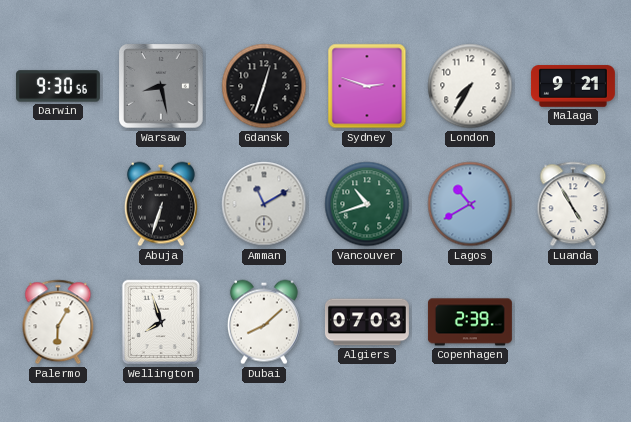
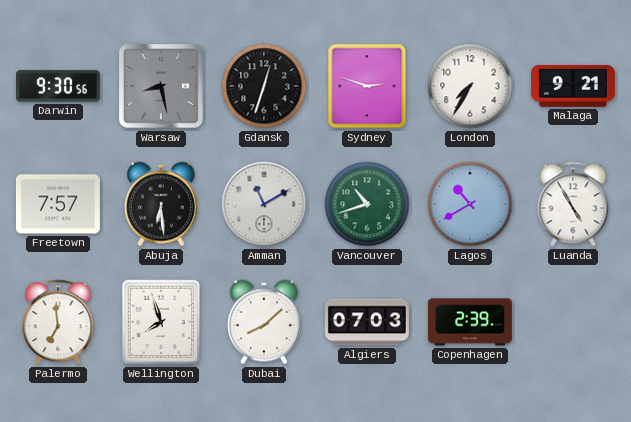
Freetown: none -> 7:57
Abuja: 6:33 -> 6:29
Palermo: 6:05 -> 6:59
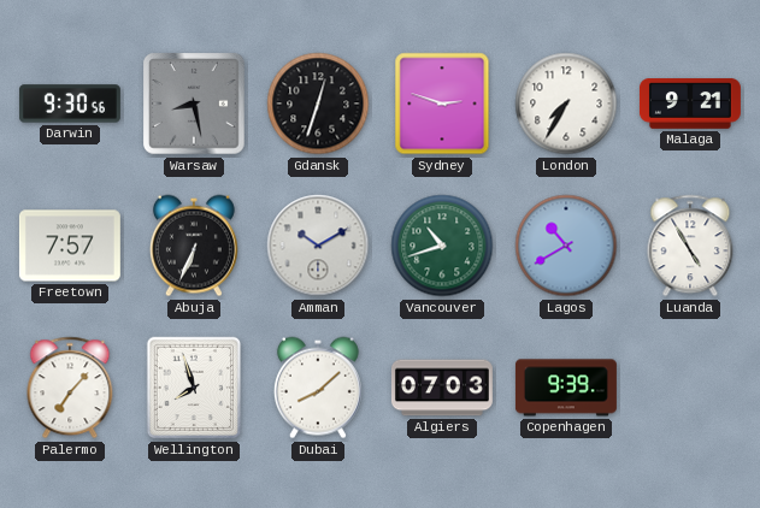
Abuja: 6:29 -> 6:34
Amman: 11:10 -> 10:10
Palermo: 6:59 -> 7:07
Copenhagen: 2:39 -> 9:39
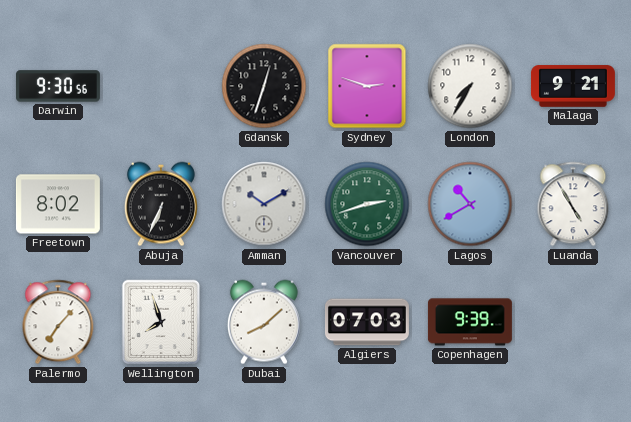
Warsaw: 8:28 -> none
Freetown: 7:57 -> 8:02
Vancouver: 10:42 -> 2:42
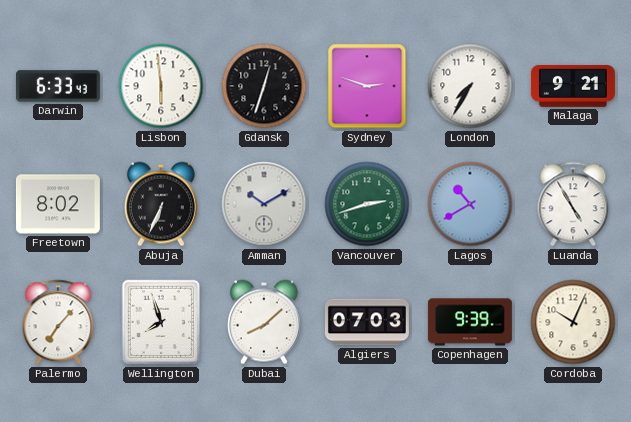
Darwin: 9:30 -> 6:33
Lisbon: none -> 5:59
Cordoba: none -> 10:04
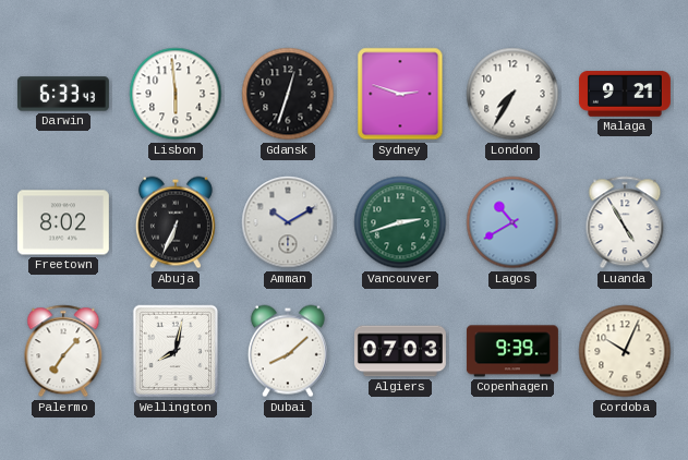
Wellington: 7:57 -> 8:02
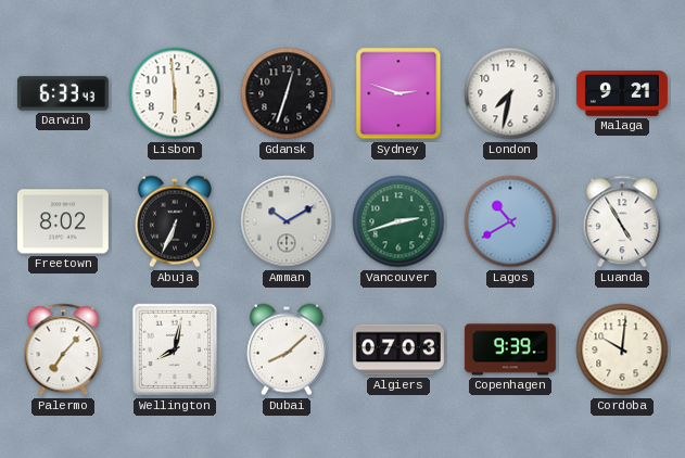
London: 7:35 -> 7:32
Cordoba: 10:04 -> 10:01
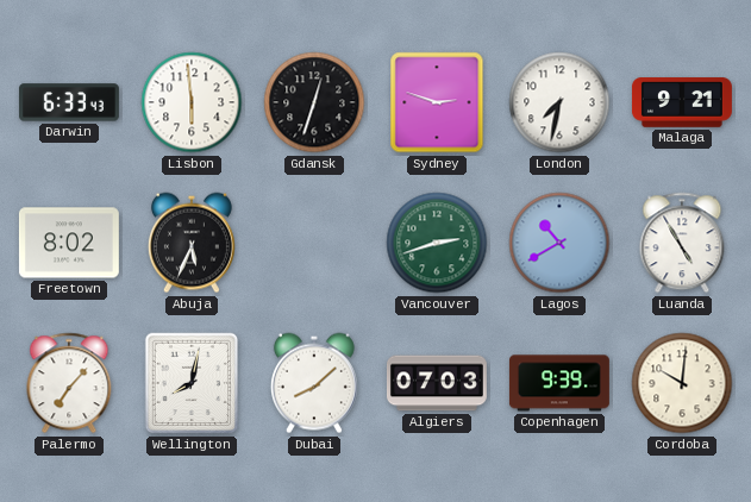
Abuja: 6:34 -> 5:34
Amman: 10:10 -> none
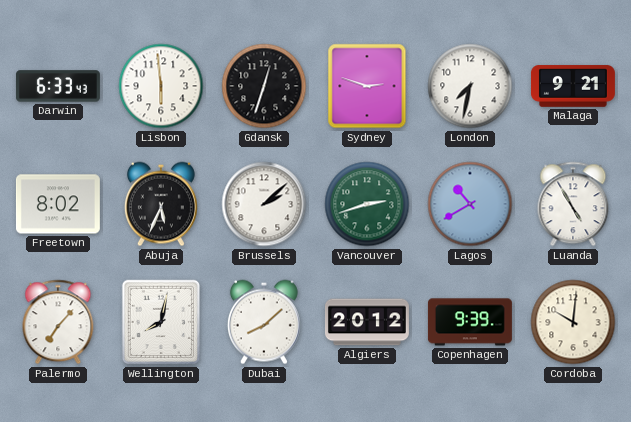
Brussels: none -> 2:08
Algiers: 07:03 -> 20:12
